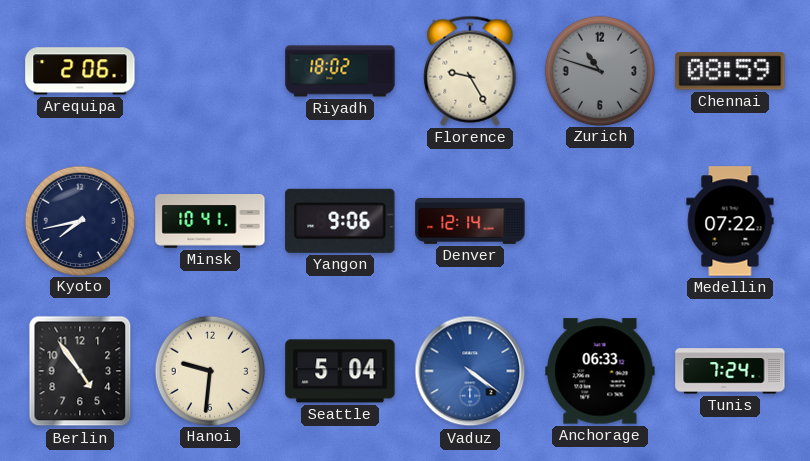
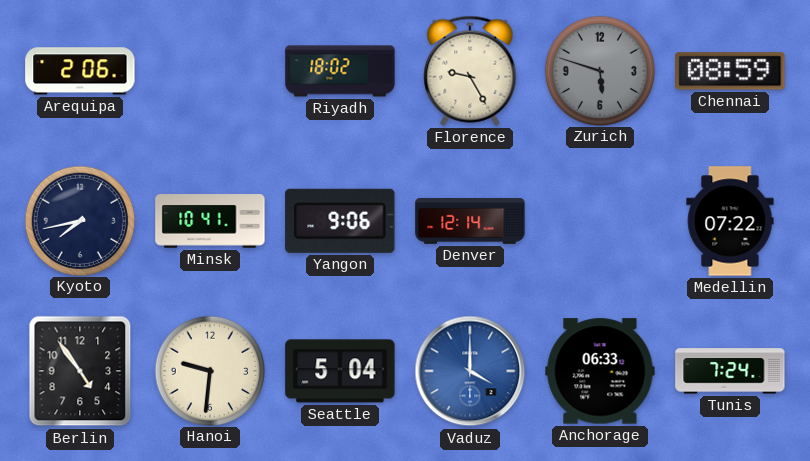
Zurich: 10:48 -> 5:48
Vaduz: 4:21 -> 4:00
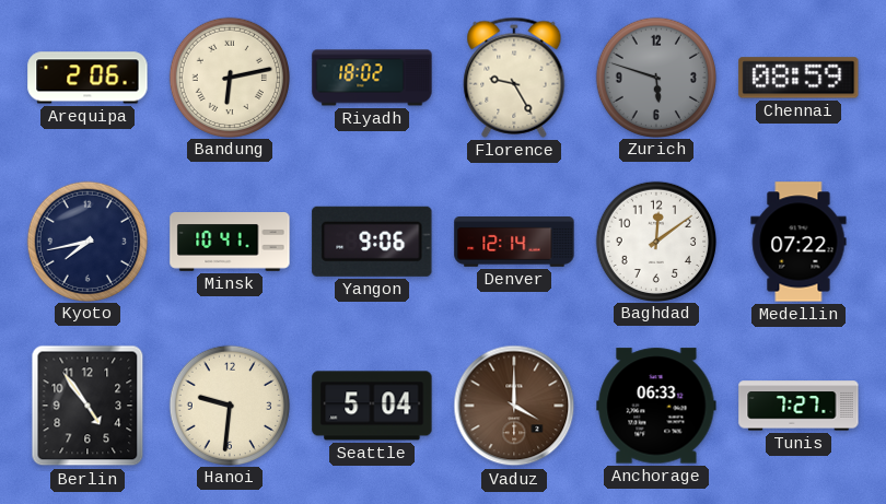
Bandung: none -> 6:13
Baghdad: none -> 12:09
Vaduz dial: blue -> brown
Tunis: 7:24 -> 7:27
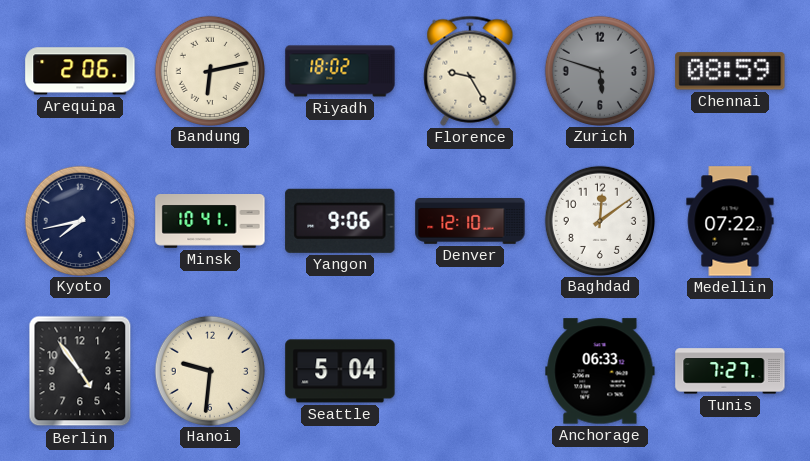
Denver: 12:14 -> 12:10
Vaduz: 4:00 -> none
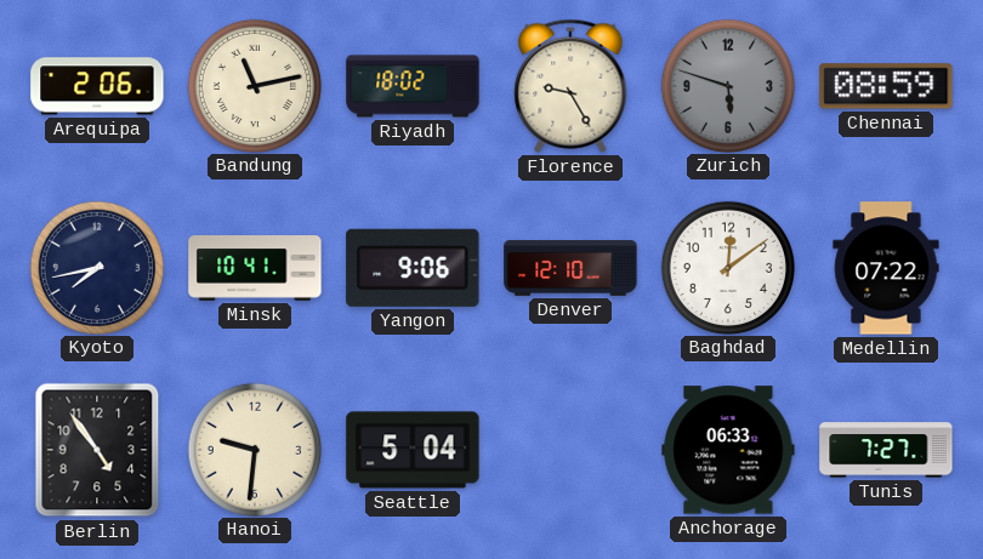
Bandung: 6:13 -> 11:13
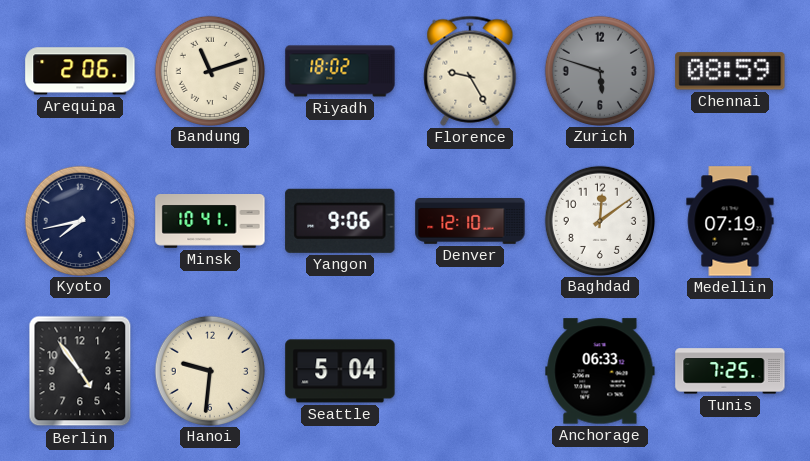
Bandung: 11:13 -> 11:12
Medellin: 07:22 -> 07:19
Tunis: 7:27 -> 7:25
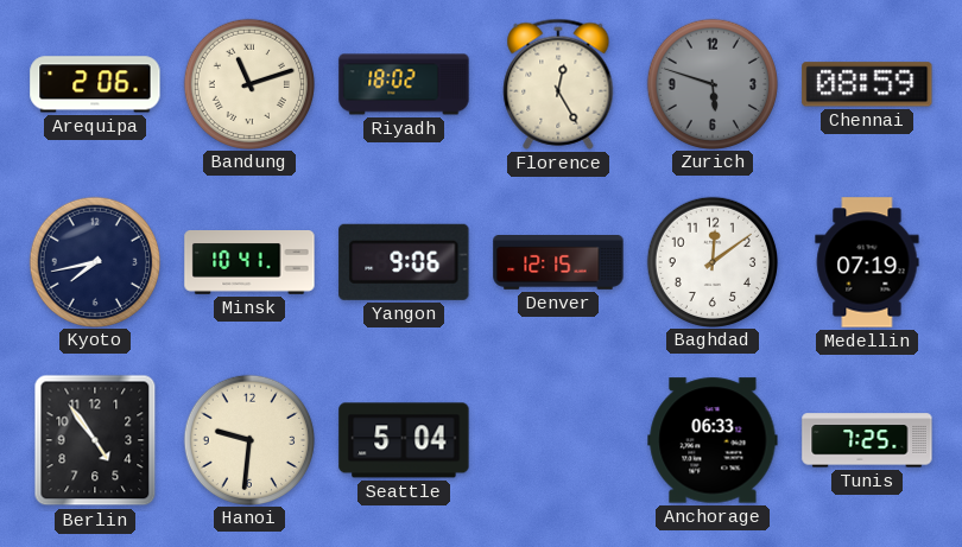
Florence: 9:25 -> 12:25
Denver: 12:10 -> 12:15
